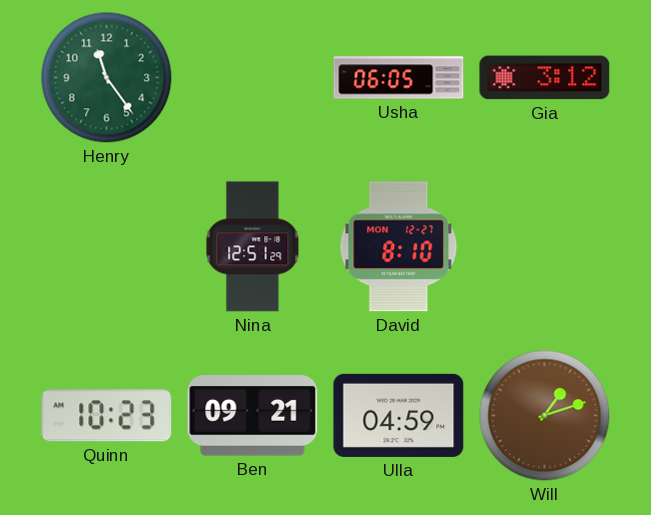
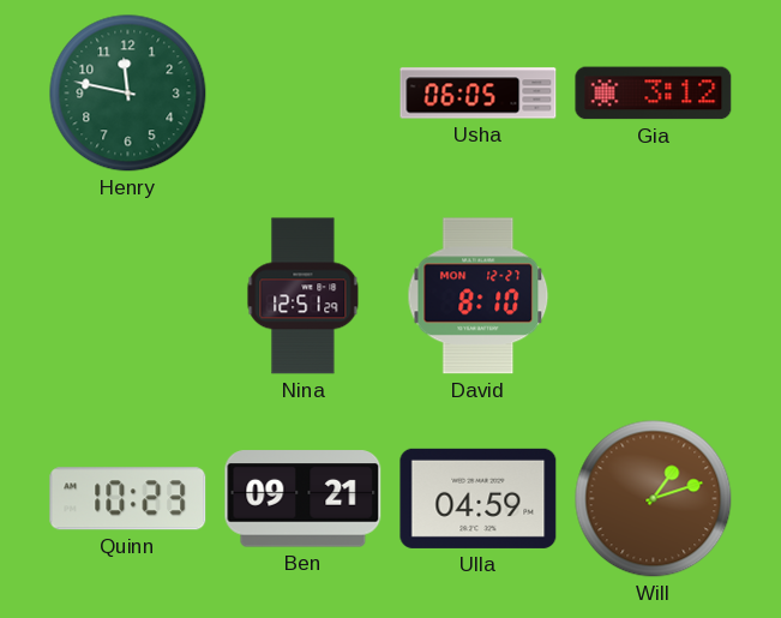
Henry: 11:24 -> 11:47
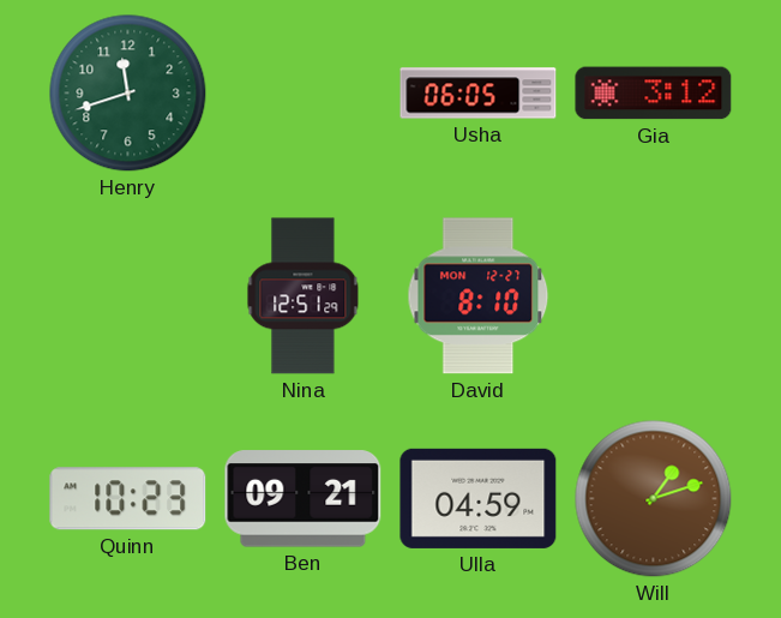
Henry: 11:47 -> 11:42
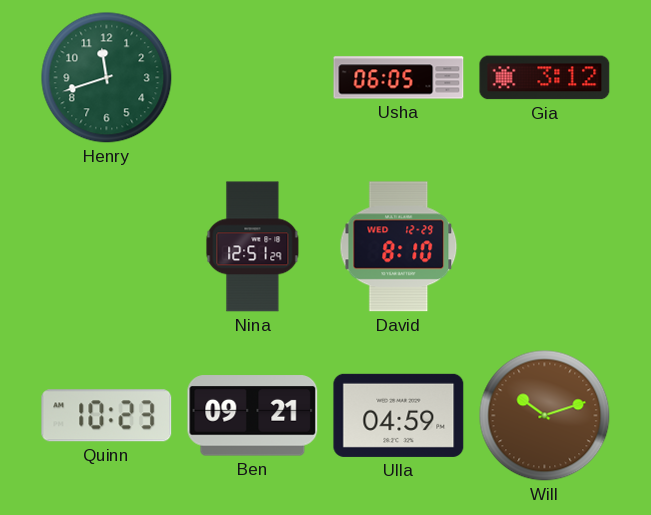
David date: MON 12-27 -> WED 12-29
Will: 1:12 -> 10:12
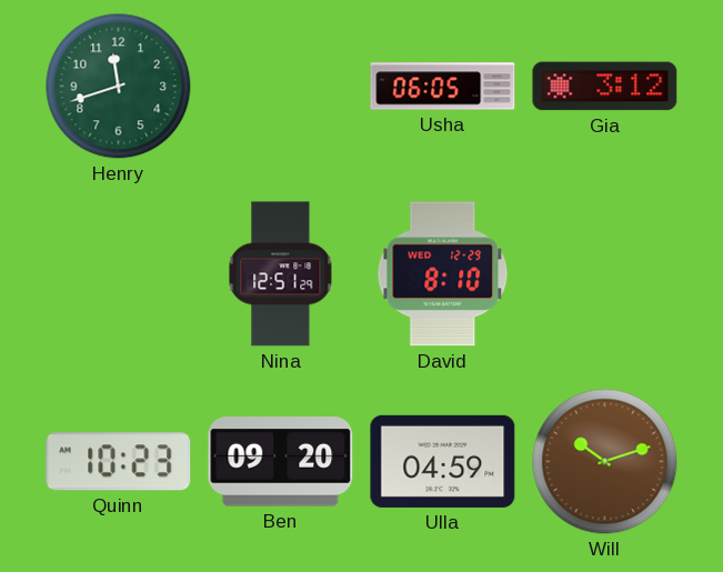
Ben: 09:21 -> 09:20
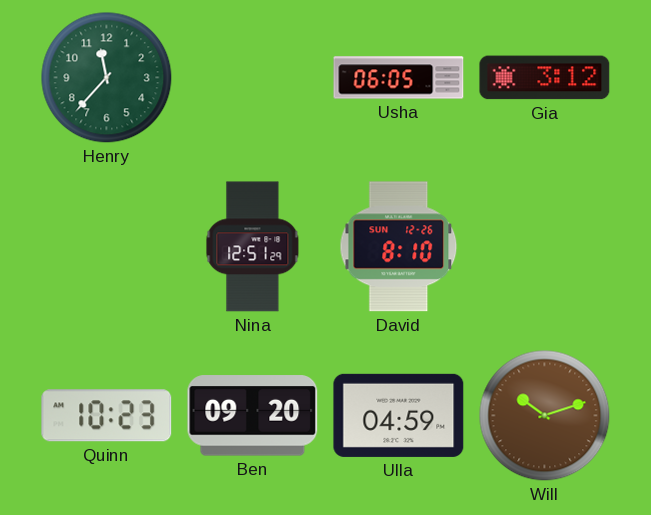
Henry: 11:42 -> 11:37
David date: WED 12-29 -> SUN 12-26
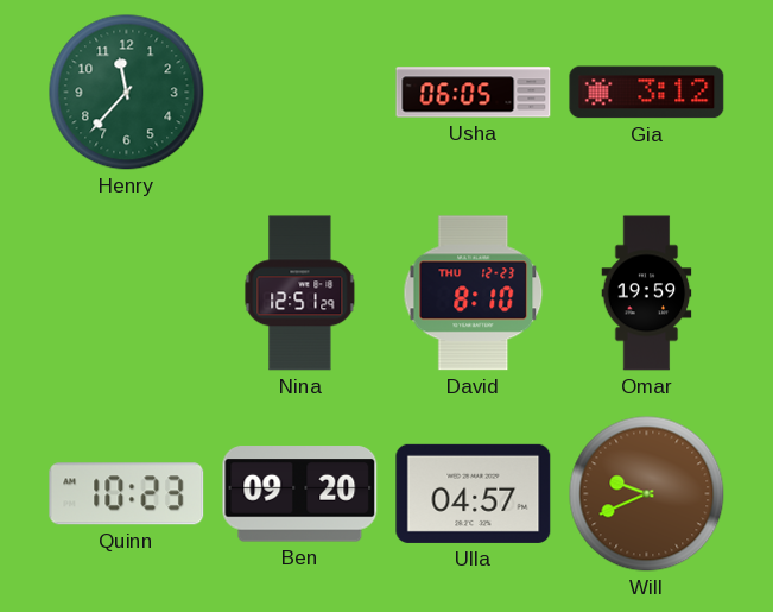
David date: SUN 12-26 -> THU 12-23
Omar: none -> 19:59
Ulla: 04:59 -> 04:57
Will: 10:12 -> 9:41
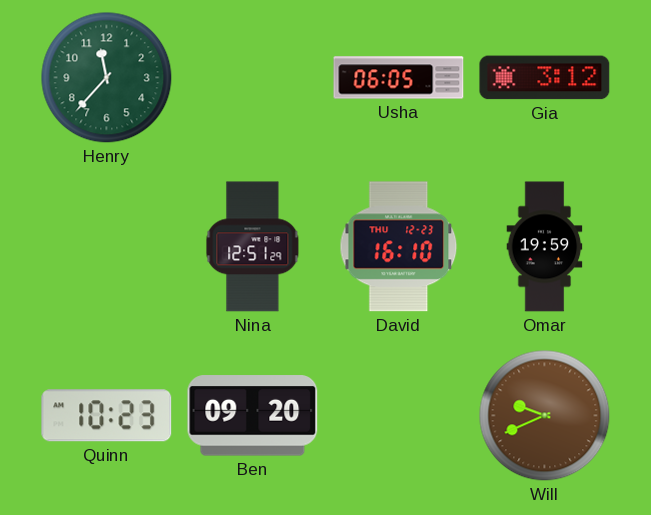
David: 8:10 -> 16:10
Ulla: 04:57 -> none
